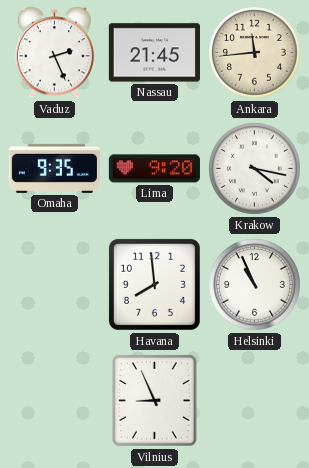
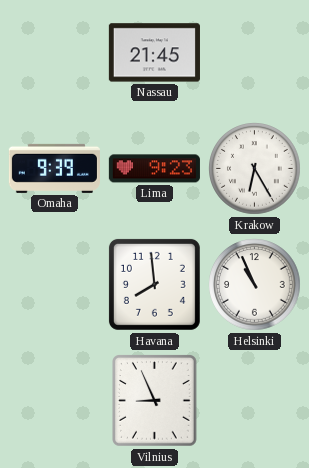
Vaduz: 2:26 -> none
Ankara: 11:44 -> none
Omaha: 9:35 -> 9:39
Lima: 9:20 -> 9:23
Krakow: 4:17 -> 6:25
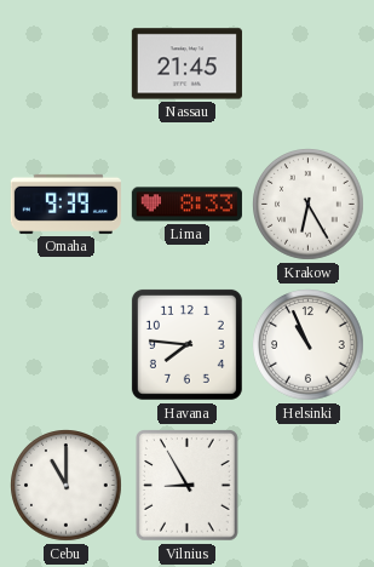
Lima: 9:23 -> 8:33
Havana: 7:59 -> 7:46
Cebu: none -> 11:00
Vilnius: 8:56 -> 8:55
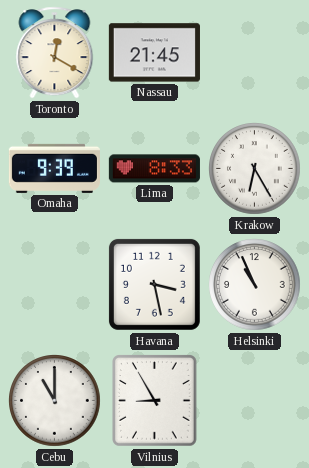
Toronto: none -> 12:20
Havana: 7:46 -> 3:28
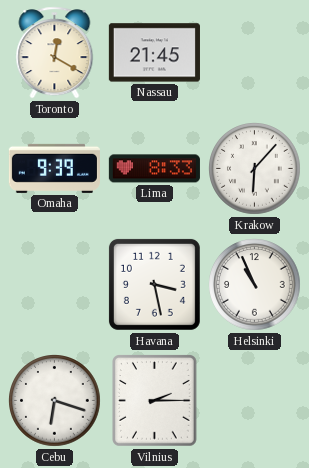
Krakow: 6:25 -> 6:07
Cebu: 11:00 -> 6:18
Vilnius: 8:55 -> 2:15
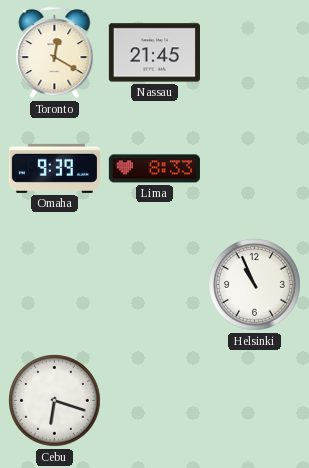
Krakow: 6:07 -> none
Havana: 3:28 -> none
Vilnius: 2:15 -> none
